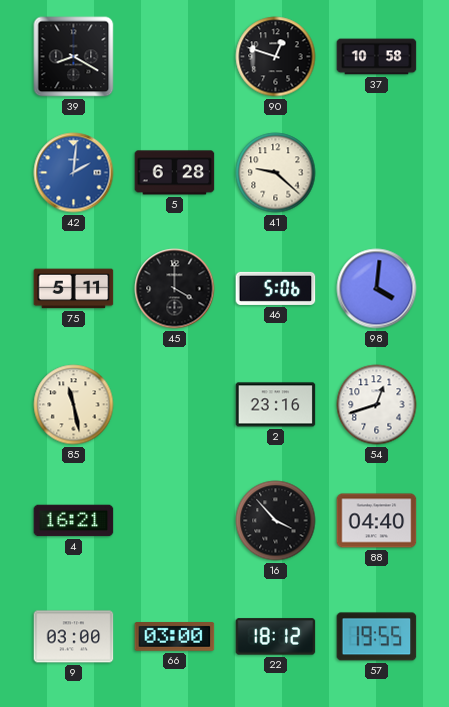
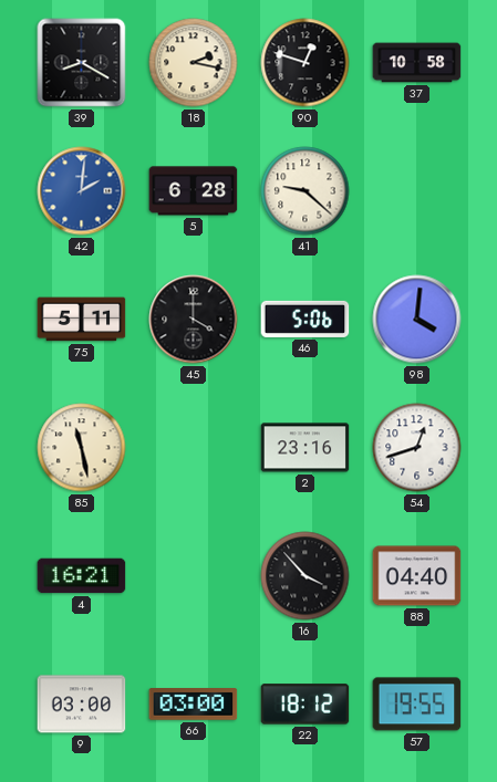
18: none -> 2:17
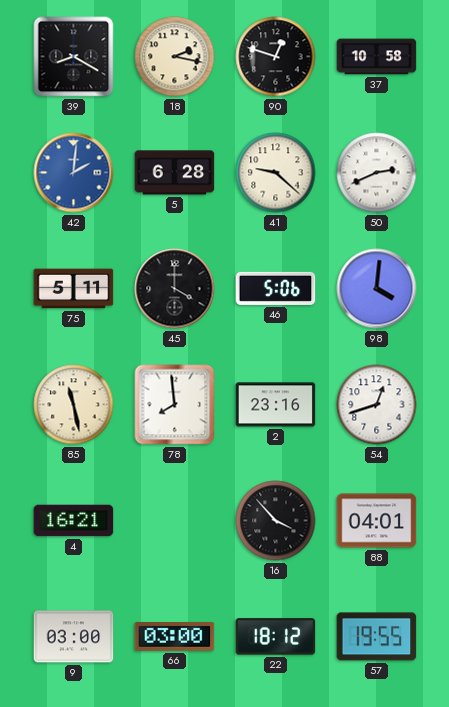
50: none -> 2:41
78: none -> 7:59
88: 04:40 -> 04:01
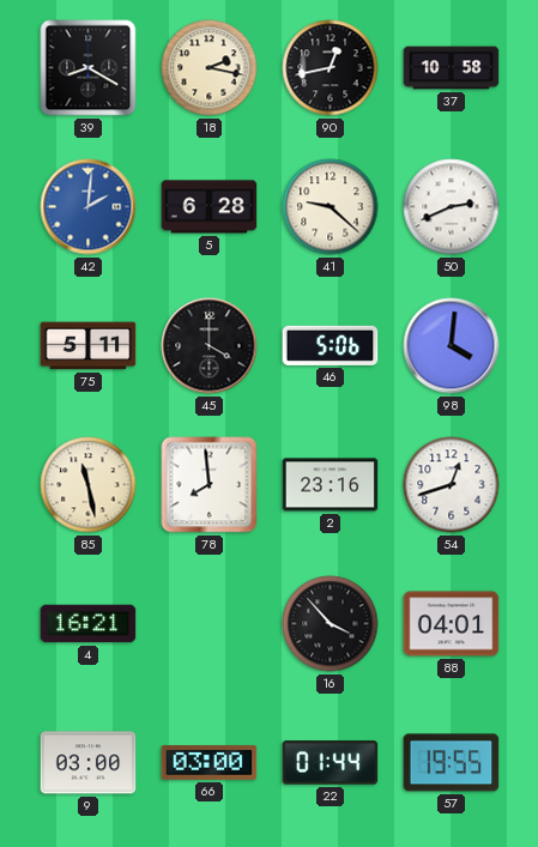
90: 12:48 -> 12:43
22: 18:12 -> 01:44
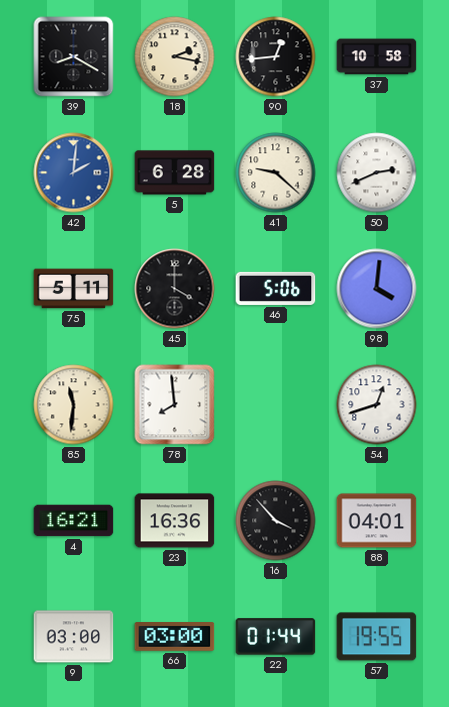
90: 12:43 -> 12:44
85: 11:28 -> 11:31
2: 23:16 -> none
23: none -> 16:36
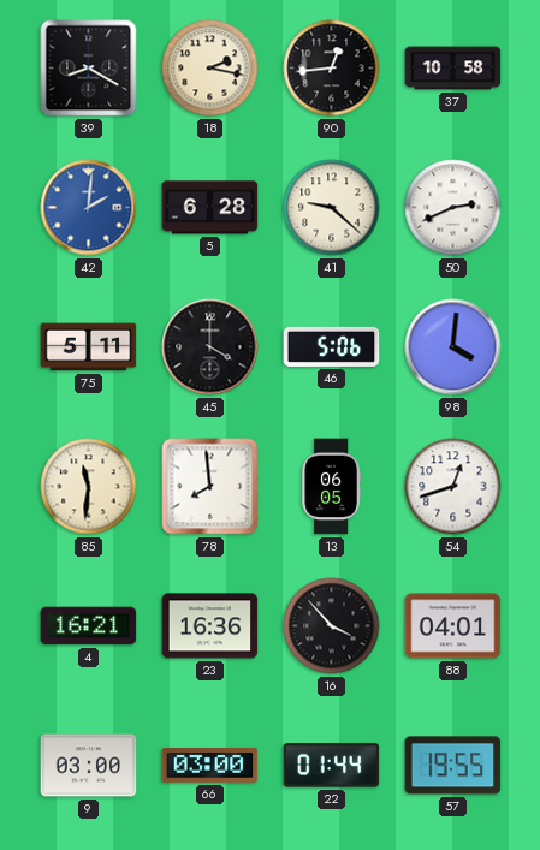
13: none -> 06:05
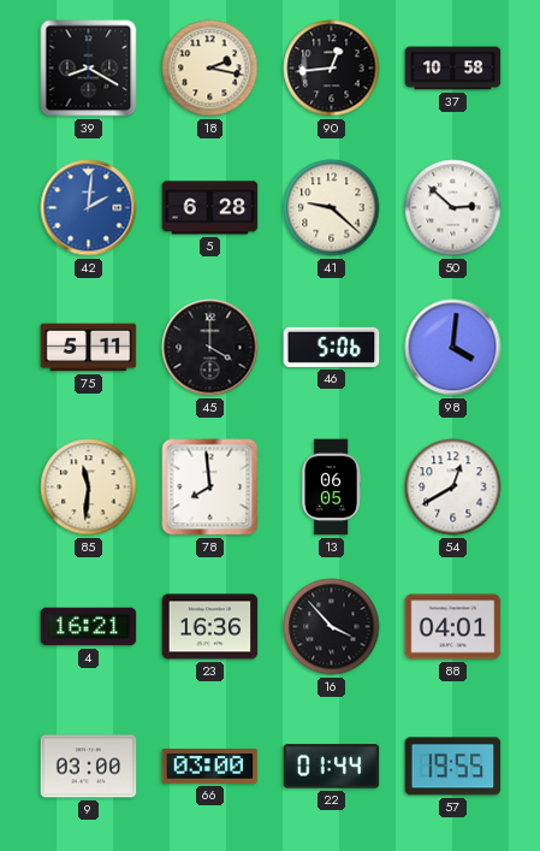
50: 2:41 -> 2:52
54: 12:42 -> 12:40
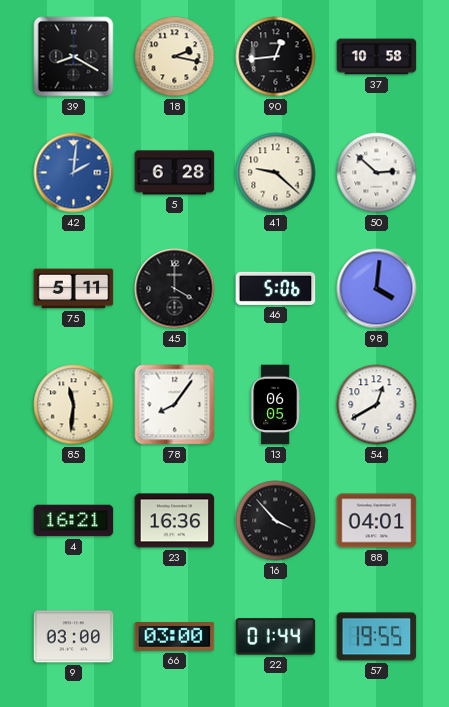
78: 7:59 -> 8:06
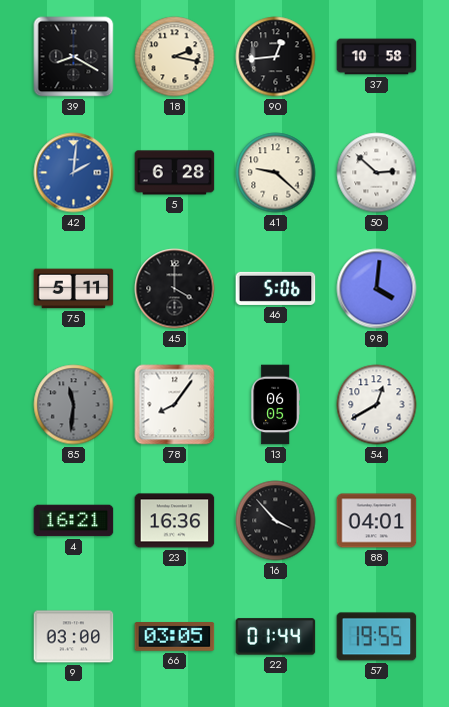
85 dial: cream -> grey
66: 03:00 -> 03:05
